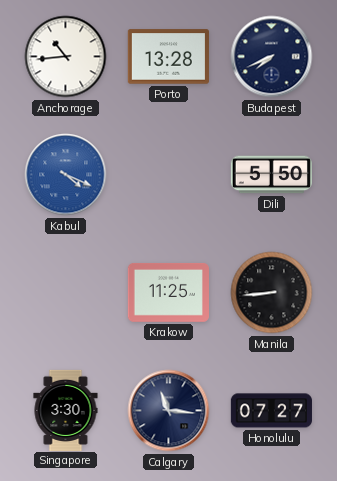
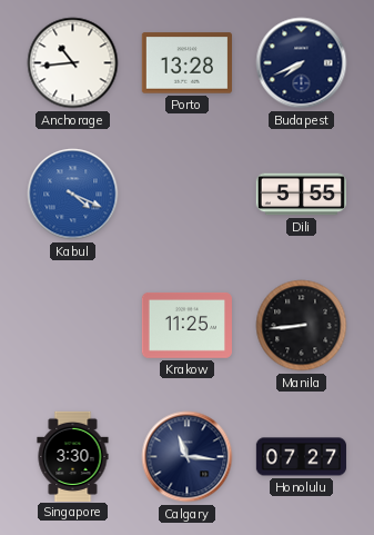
Dili: 5:50 -> 5:55
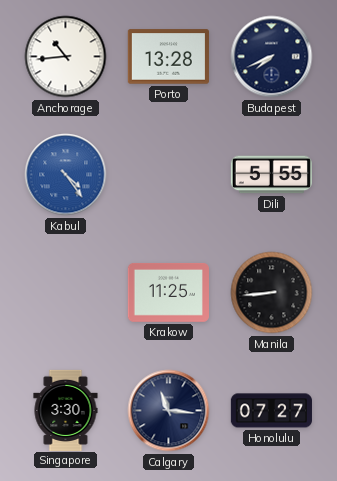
Kabul: 4:19 -> 4:24
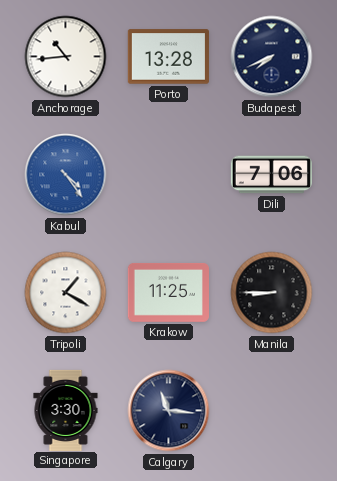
Dili: 5:55 -> 7:06
Tripoli: none -> 1:20
Manila: 8:44 -> 8:45
Honolulu: 07:27 -> none
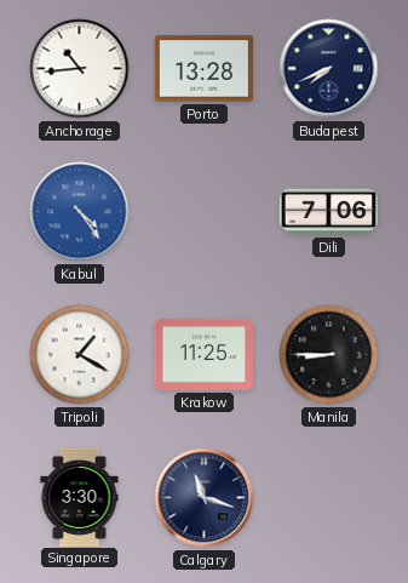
Calgary: 11:16 -> 11:18
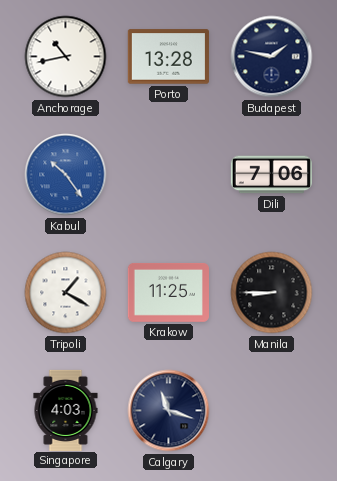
Anchorage: 10:44 -> 10:43
Budapest: 7:41 -> 1:47
Kabul: 4:24 -> 10:24
Singapore: 3:30 -> 4:03
